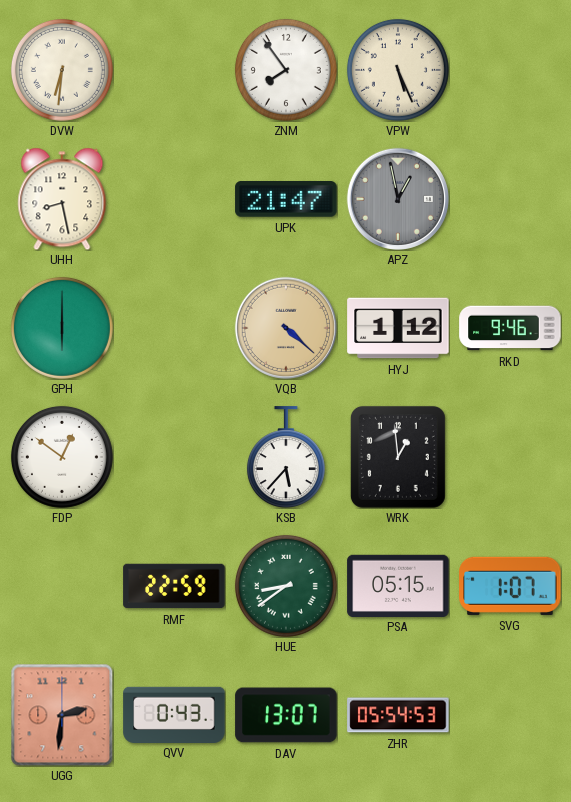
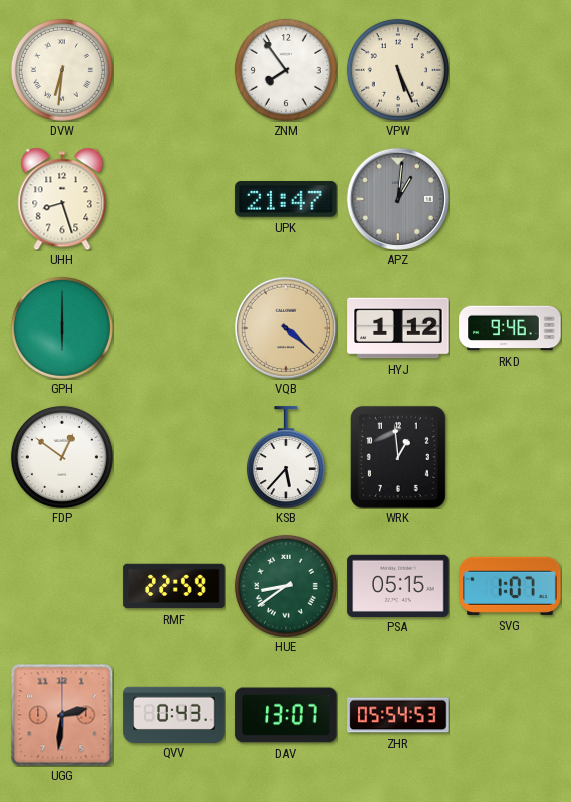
UHH: 8:28 -> 8:27
APZ: 12:58 -> 1:01
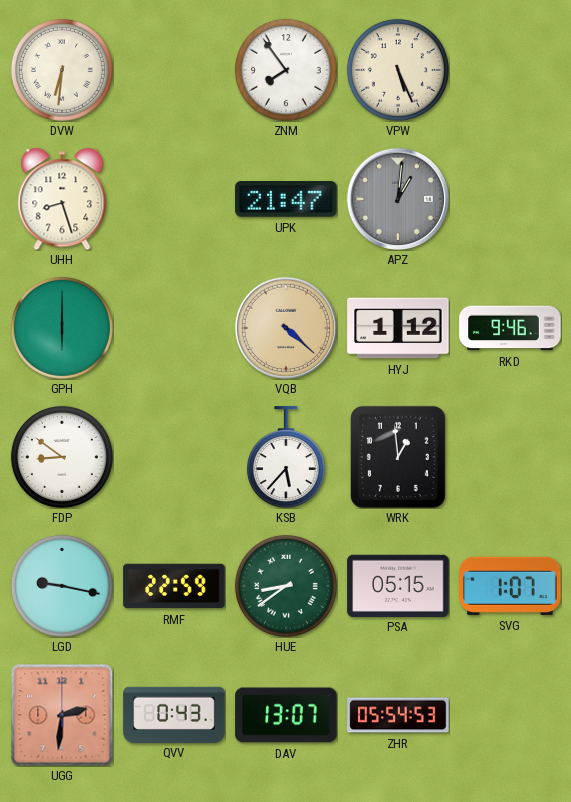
FDP: 12:51 -> 8:51
LGD: none -> 9:17
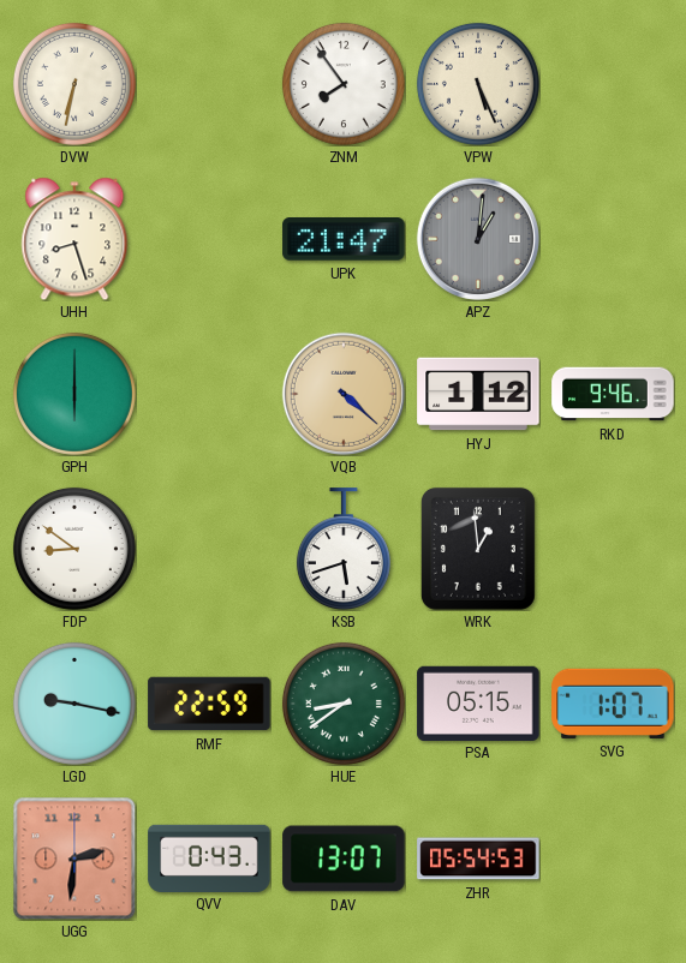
DVW: 6:31 -> 6:32
KSB: 5:37 -> 5:42
